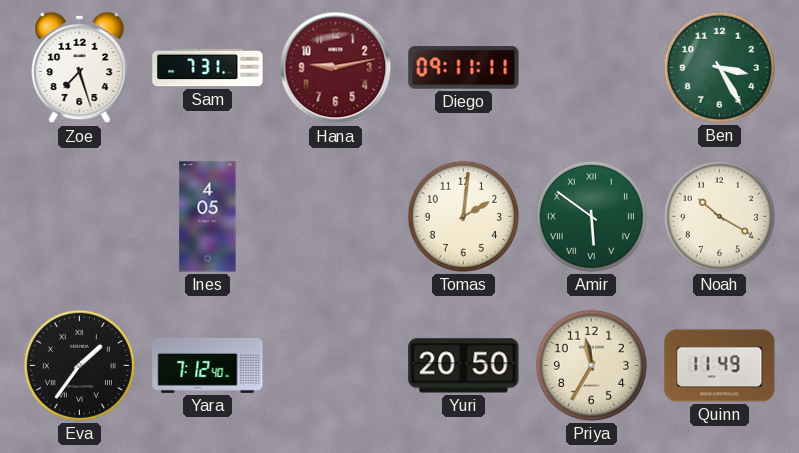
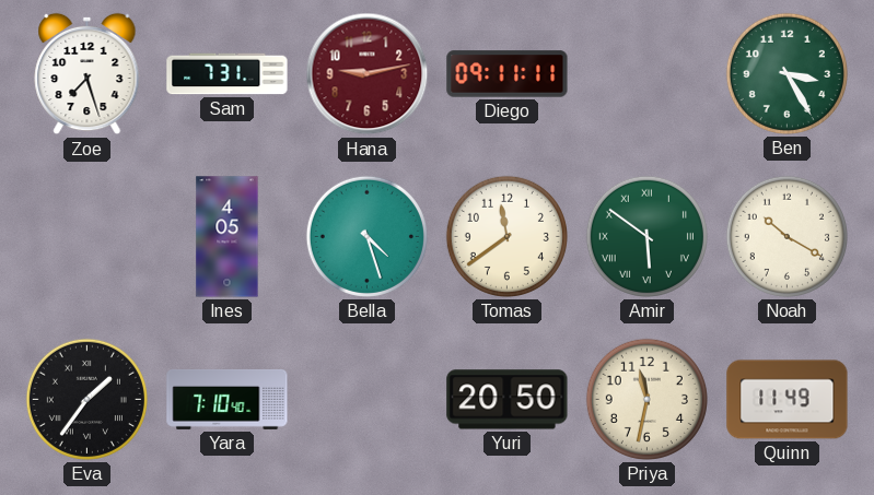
Bella: none -> 4:27
Tomas: 2:01 -> 11:39
Yara: 7:12 -> 7:10
Priya: 11:35 -> 11:32
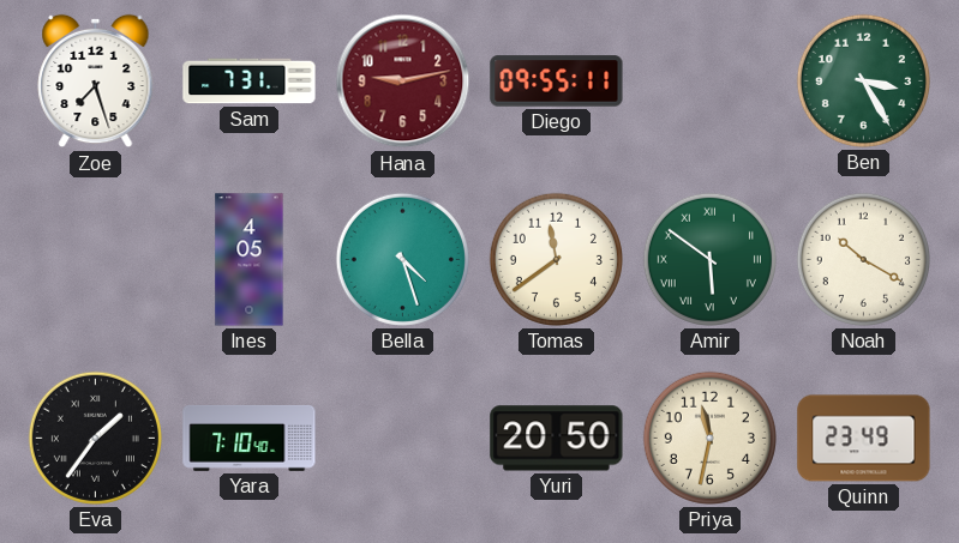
Diego: 09:11 -> 09:55
Quinn: 11:49 -> 23:49
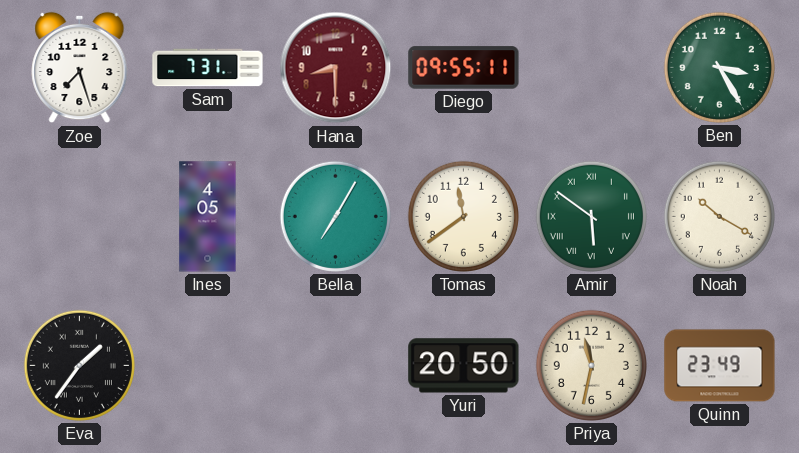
Hana: 9:13 -> 8:30
Bella: 4:27 -> 7:05
Yara: 7:10 -> none
